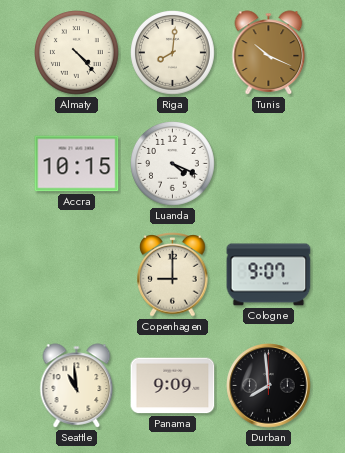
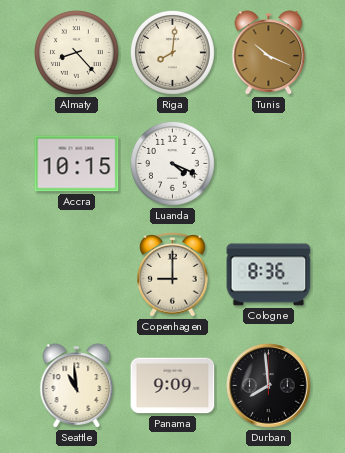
Almaty: 4:23 -> 8:23
Cologne: 9:07 -> 8:36
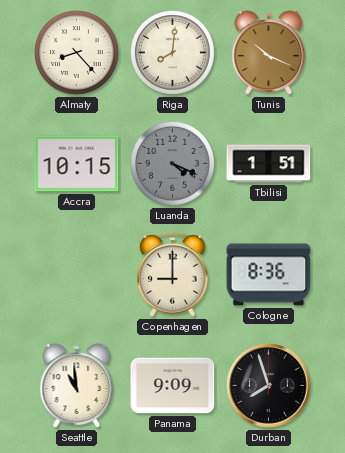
Luanda dial: white -> grey
Tbilisi: none -> 1:51
Durban: 7:59 -> 7:57
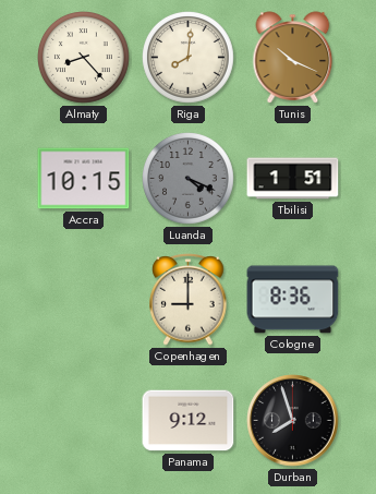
Seattle: 10:59 -> none
Panama: 9:09 -> 9:12
